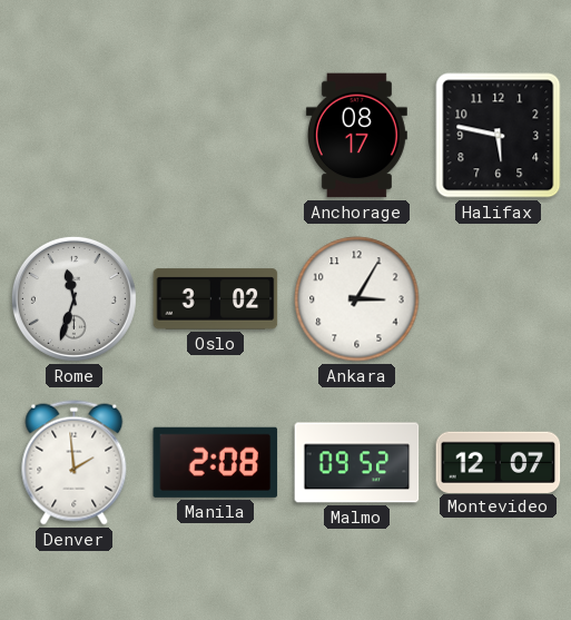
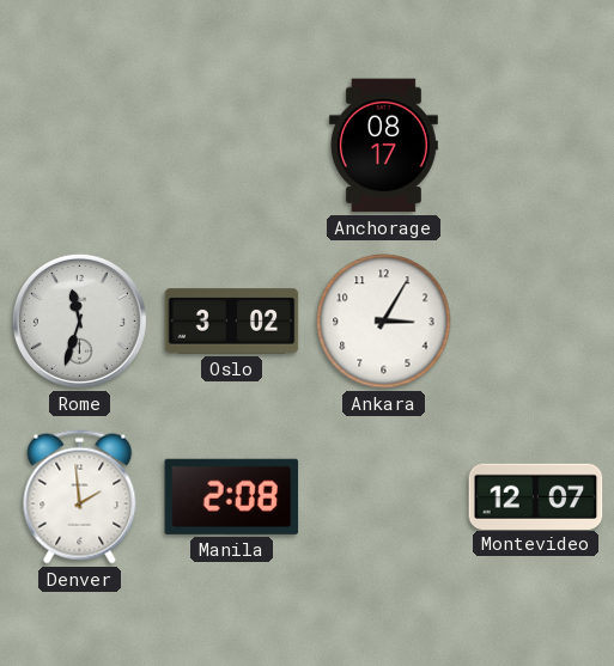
Halifax: 5:47 -> none
Malmo: 09:52 -> none
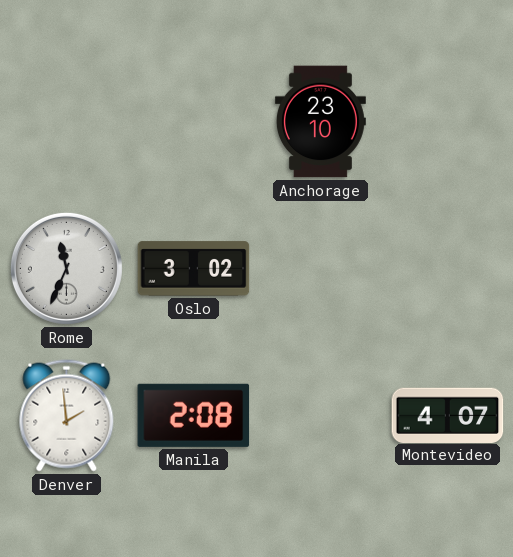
Anchorage: 08:17 -> 23:10
Rome: 11:33 -> 11:34
Ankara: 3:05 -> none
Montevideo: 12:07 -> 4:07
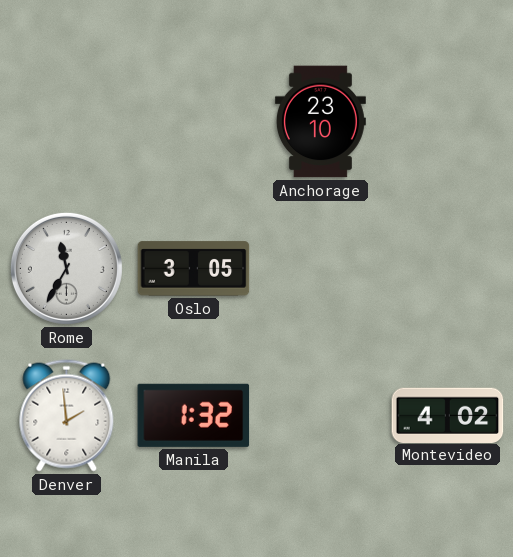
Rome: 11:34 -> 11:35
Oslo: 3:02 -> 3:05
Manila: 2:08 -> 1:32
Montevideo: 4:07 -> 4:02
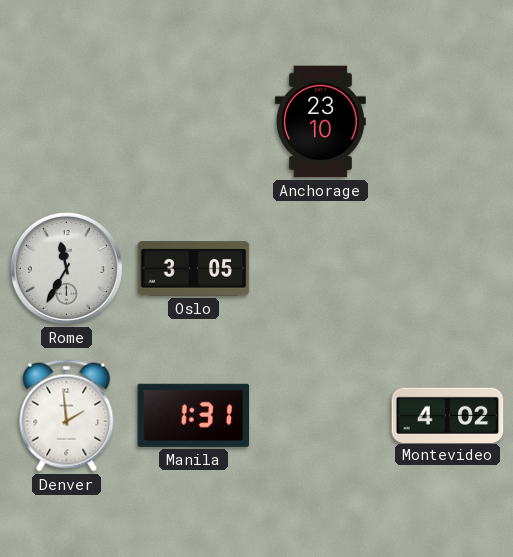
Manila: 1:32 -> 1:31
